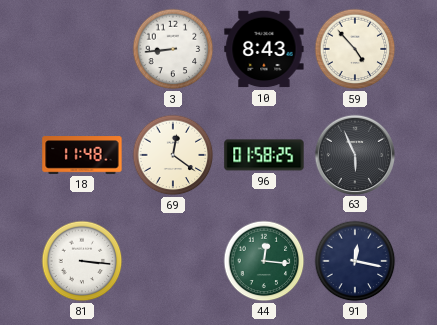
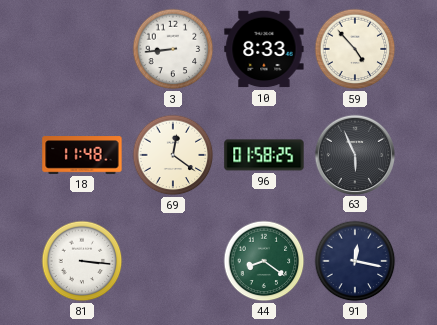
10: 8:43 -> 8:33
44: 12:16 -> 8:21
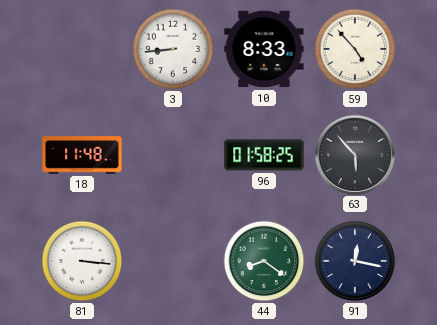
69: 12:21 -> none
63: 5:56 -> 5:53
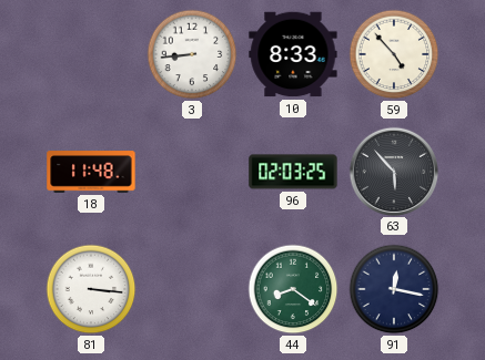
96: 01:58 -> 02:03
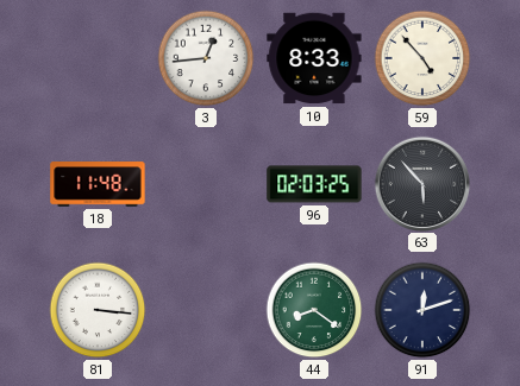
3: 8:44 -> 12:44
91: 12:17 -> 12:12
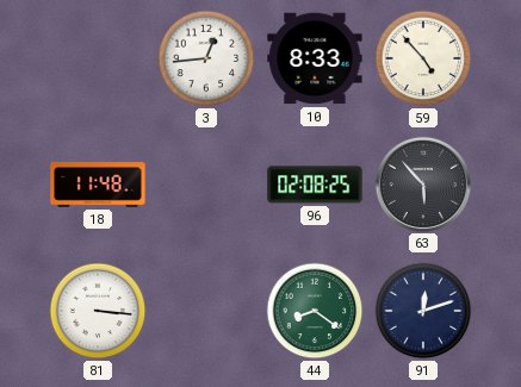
96: 02:03 -> 02:08
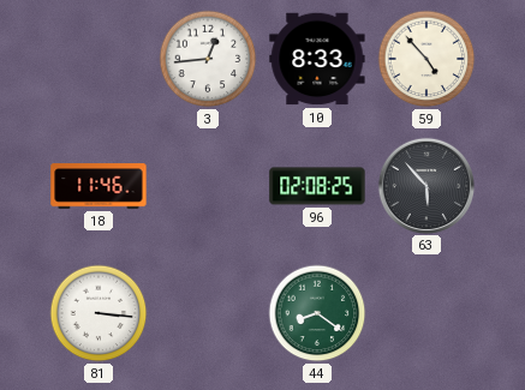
18: 11:48 -> 11:46
91: 12:12 -> none
